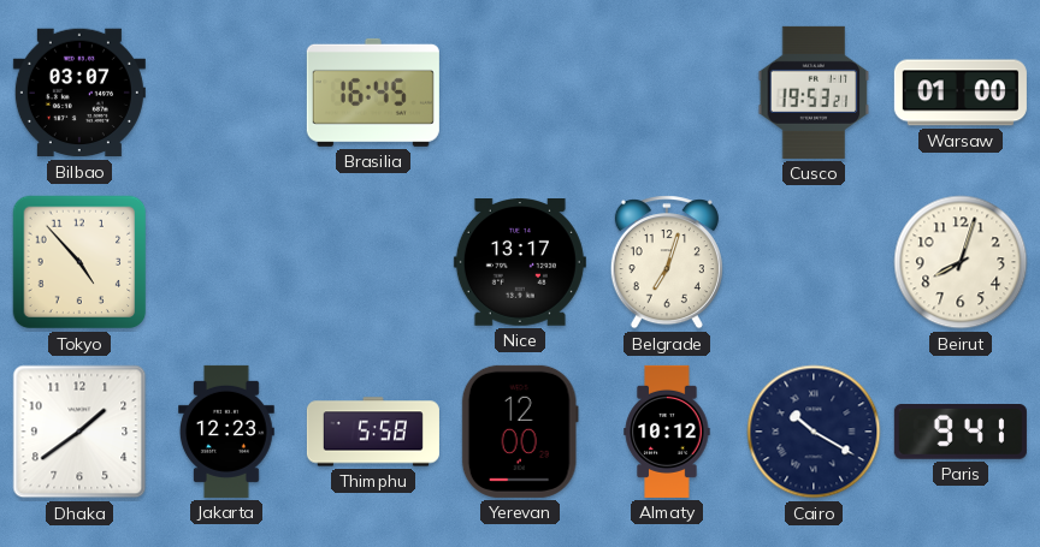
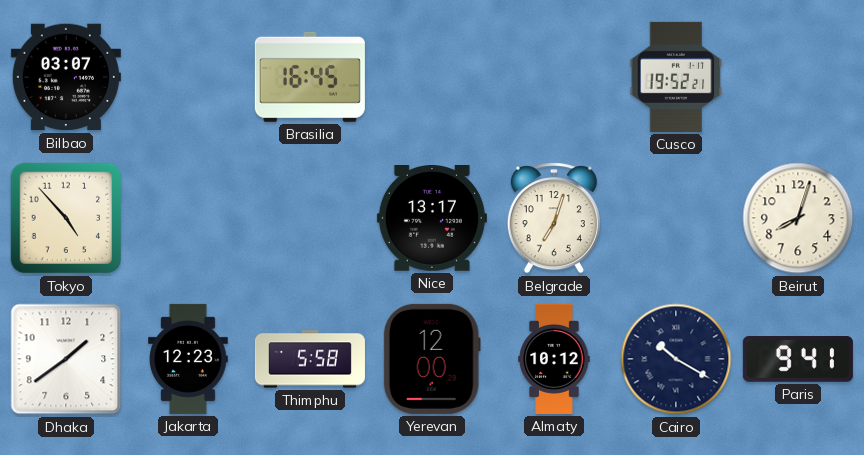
Cusco: 19:53 -> 19:52
Warsaw: 01:00 -> none
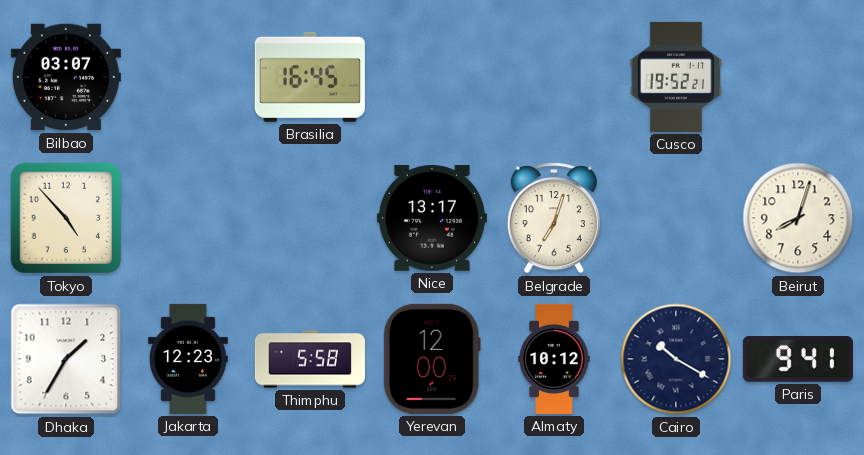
Dhaka: 1:39 -> 1:35
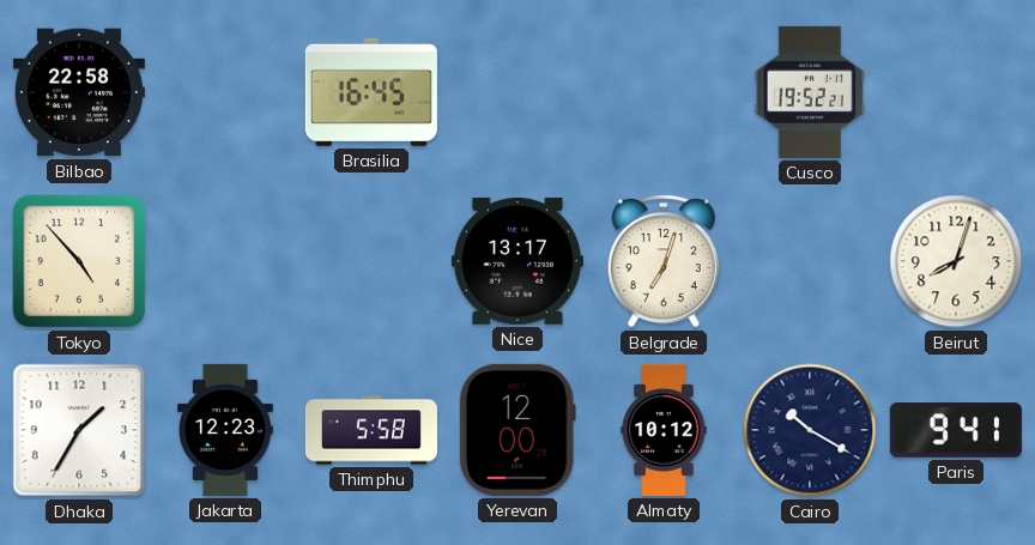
Bilbao: 03:07 -> 22:58
